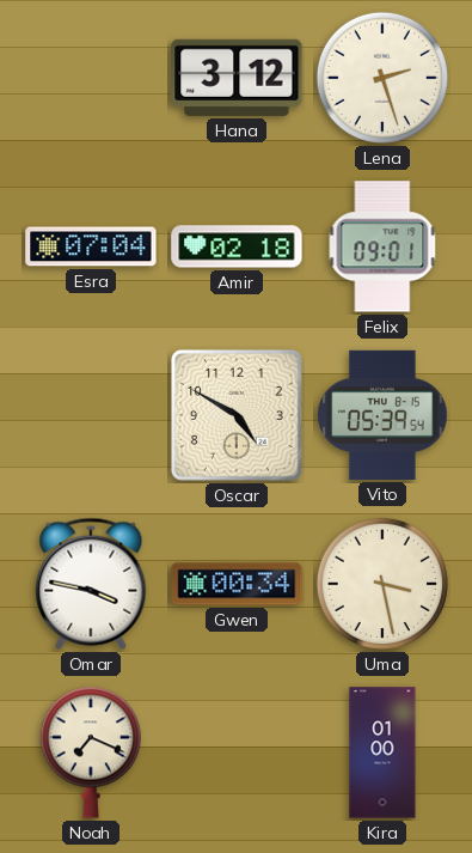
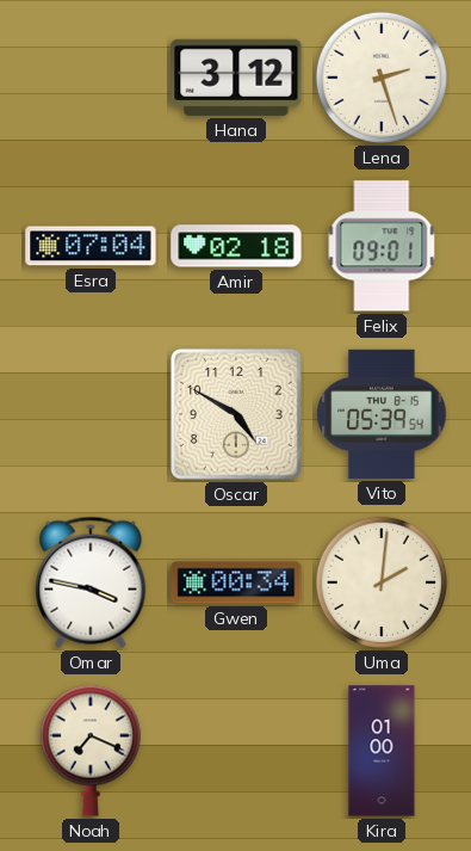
Uma: 3:28 -> 2:01
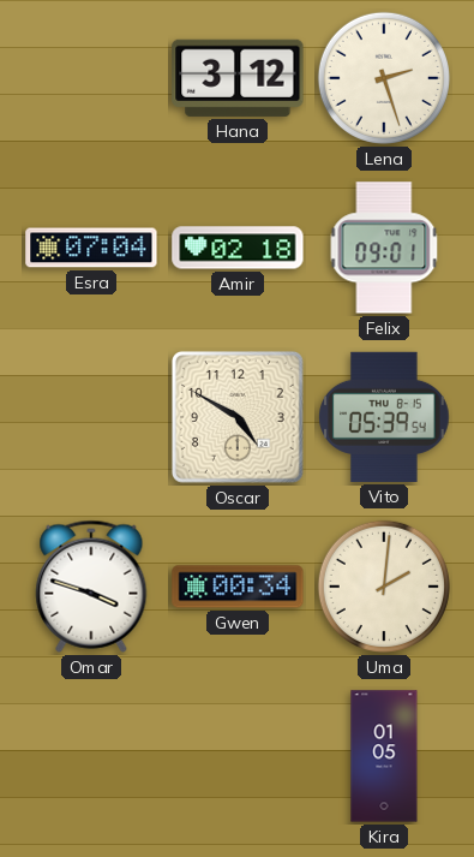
Omar: 3:47 -> 3:48
Noah: 7:19 -> none
Kira: 01:00 -> 01:05
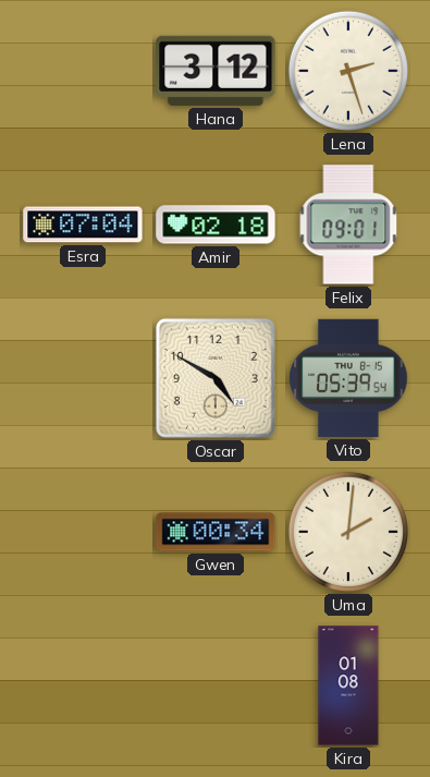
Omar: 3:48 -> none
Kira: 01:05 -> 01:08
